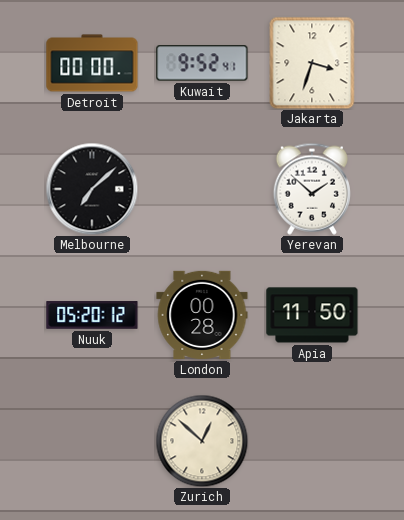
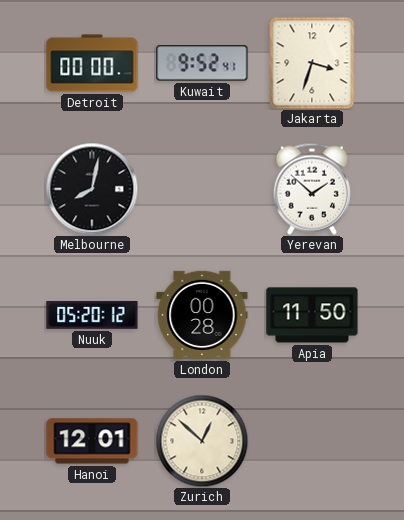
Melbourne: 7:08 -> 8:02
Hanoi: none -> 12:01
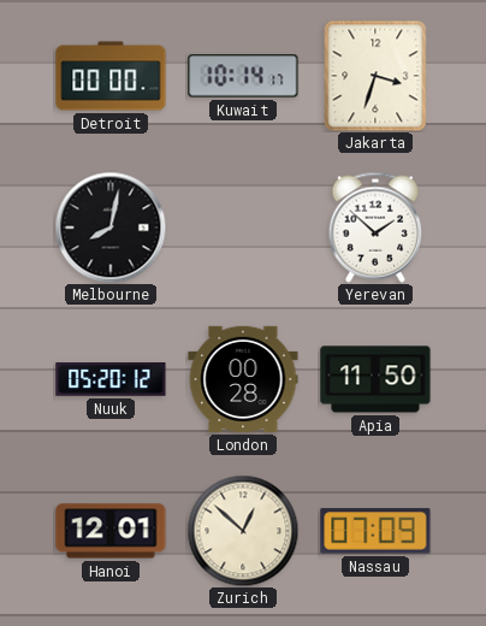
Kuwait: 9:52 -> 10:14
Nassau: none -> 07:09
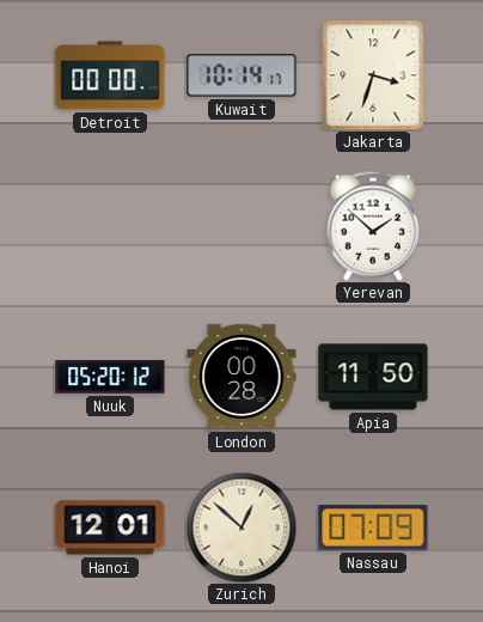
Melbourne: 8:02 -> none
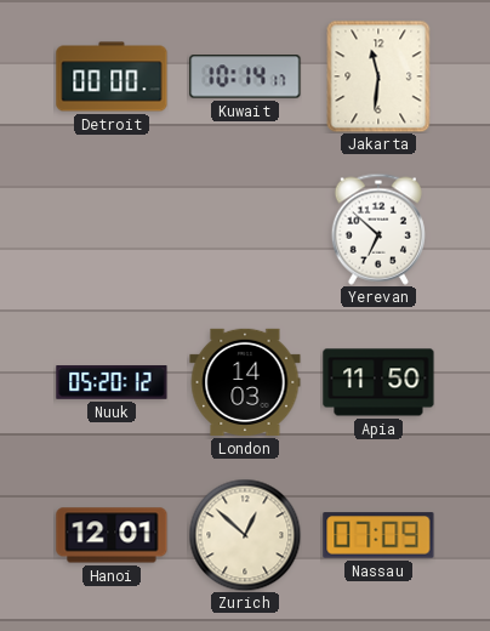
Jakarta: 3:33 -> 11:31
Yerevan: 1:52 -> 6:52
London: 00:28 -> 14:03
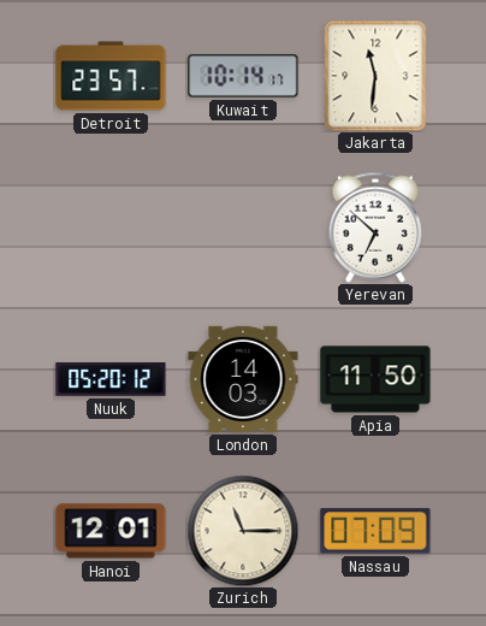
Detroit: 00:00 -> 23:57
Zurich: 12:52 -> 11:15
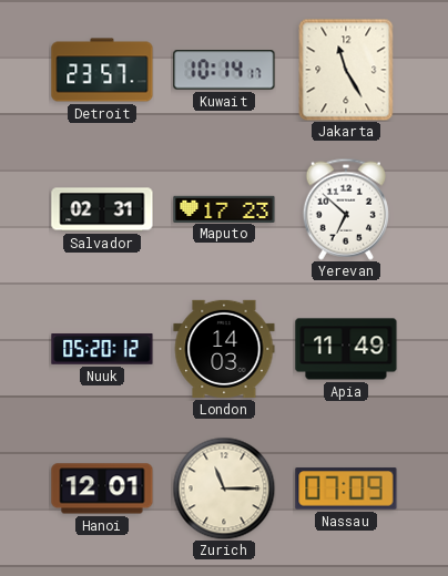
Jakarta: 11:31 -> 11:25
Salvador: none -> 02:31
Maputo: none -> 17:23
Apia: 11:50 -> 11:49
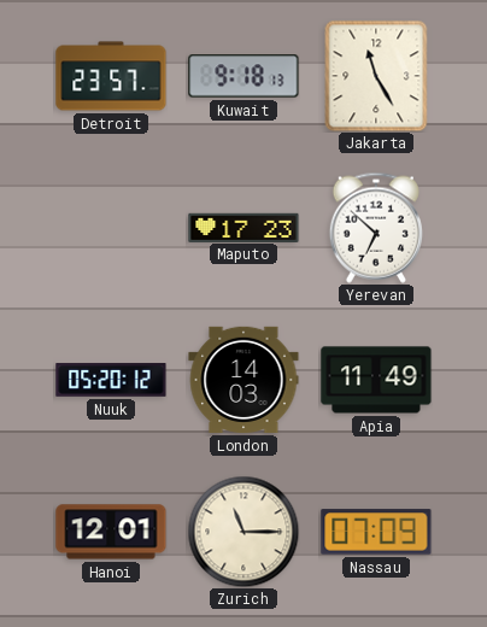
Kuwait: 10:14 -> 9:18
Salvador: 02:31 -> none
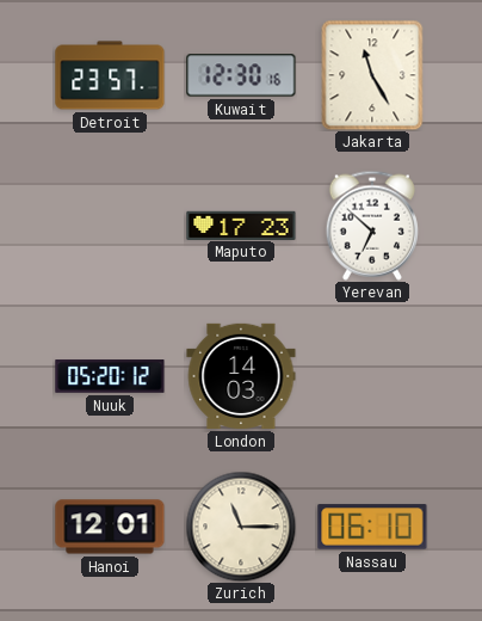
Kuwait: 9:18 -> 12:30
Apia: 11:49 -> none
Nassau: 07:09 -> 06:10
